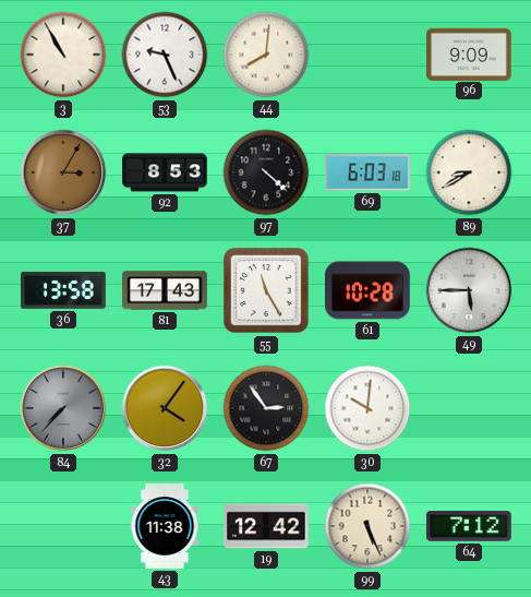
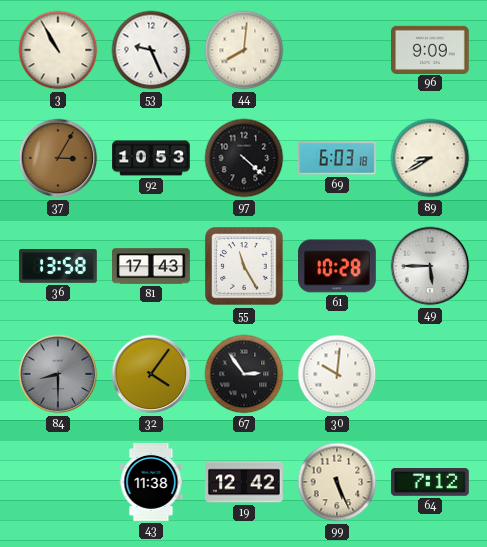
92: 8:53 -> 10:53
84: 7:37 -> 8:30
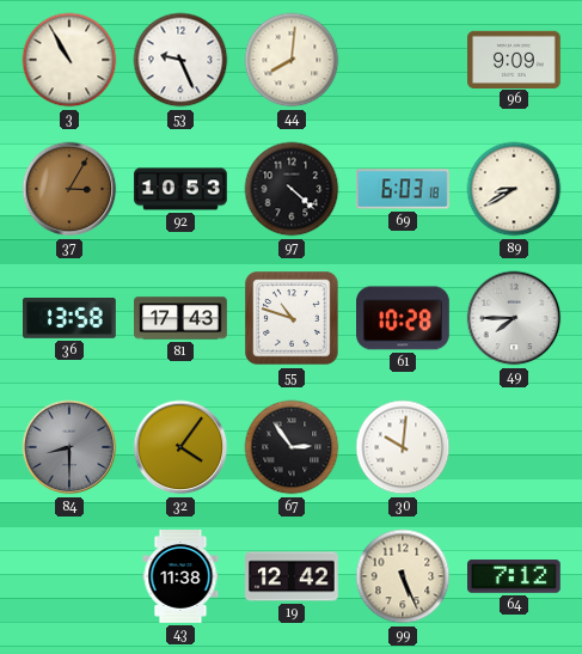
55: 11:25 -> 10:48
49: 5:45 -> 7:45
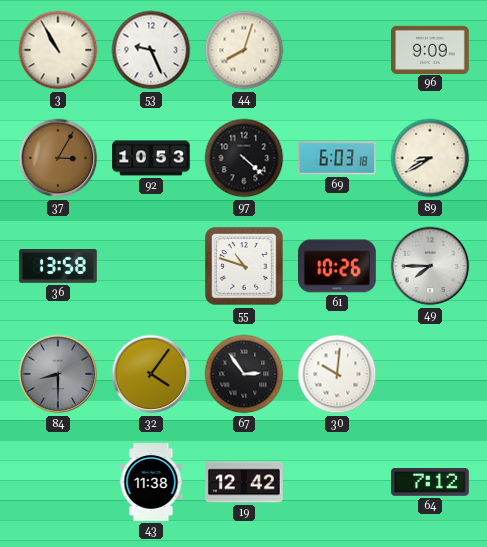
44: 8:01 -> 8:03
81: 17:43 -> none
61: 10:28 -> 10:26
99: 5:26 -> none
